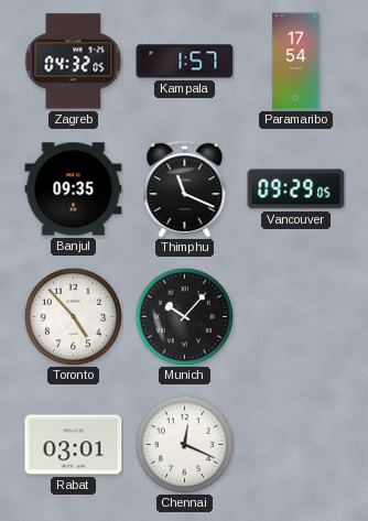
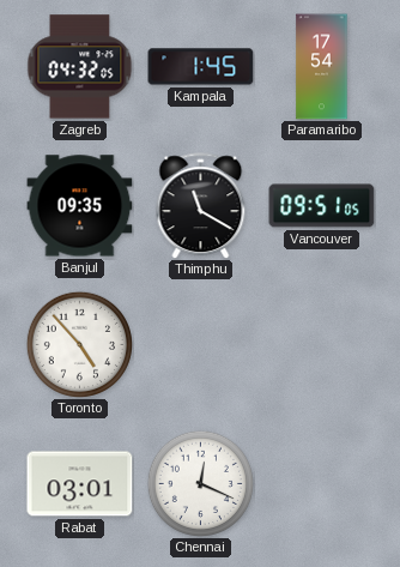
Kampala: 1:57 -> 1:45
Thimphu: 11:19 -> 11:20
Vancouver: 09:29 -> 09:51
Munich: 10:07 -> none
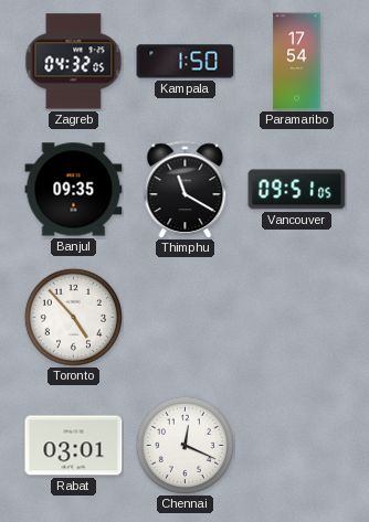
Kampala: 1:45 -> 1:50
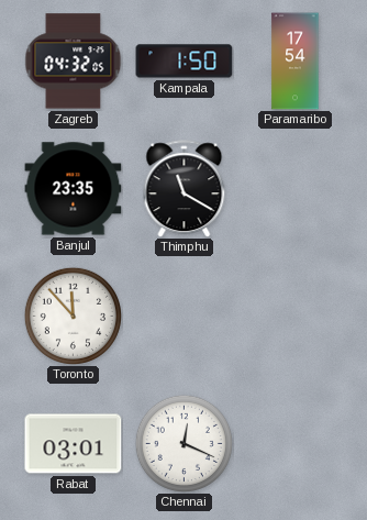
Banjul: 09:35 -> 23:35
Vancouver: 09:51 -> none
Toronto: 4:53 -> 11:53
